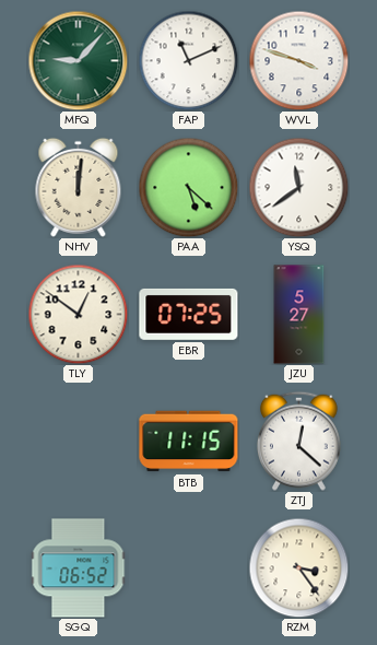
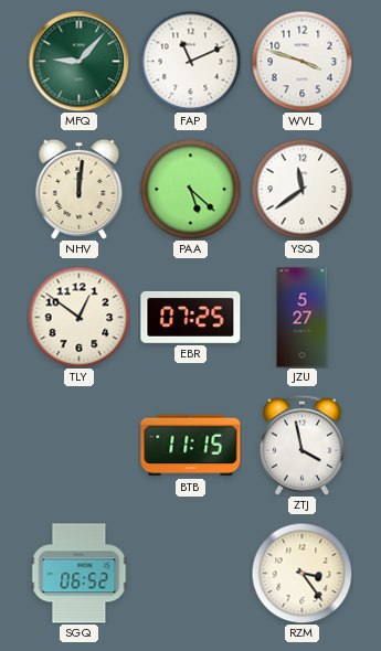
ZTJ: 12:22 -> 3:58
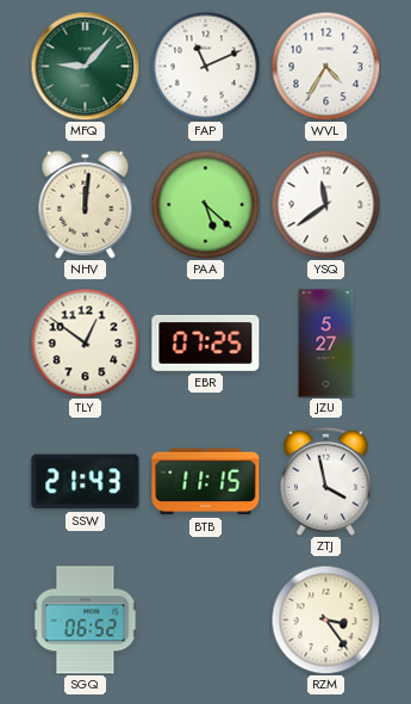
WVL: 3:48 -> 4:35
SSW: none -> 21:43
